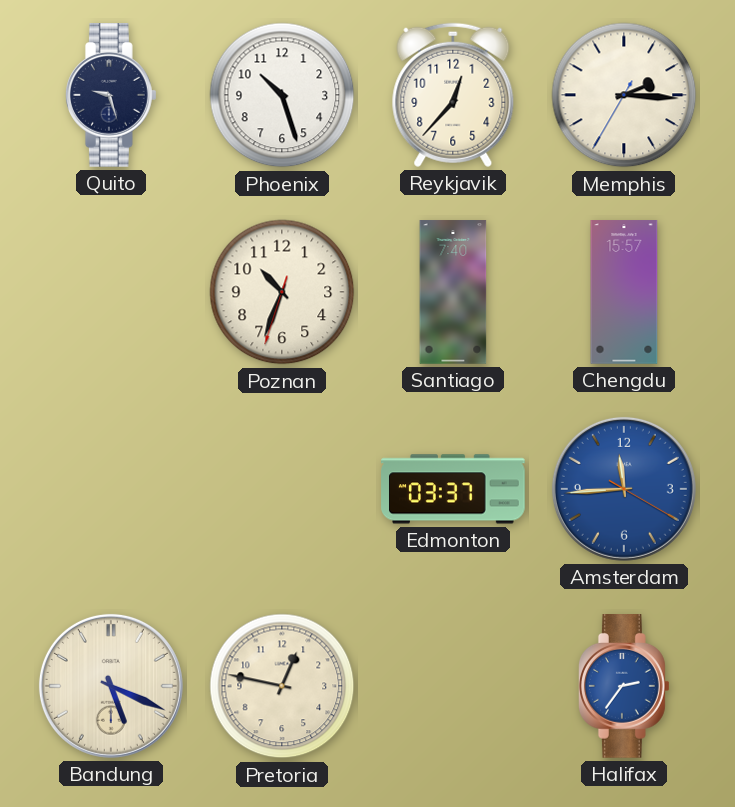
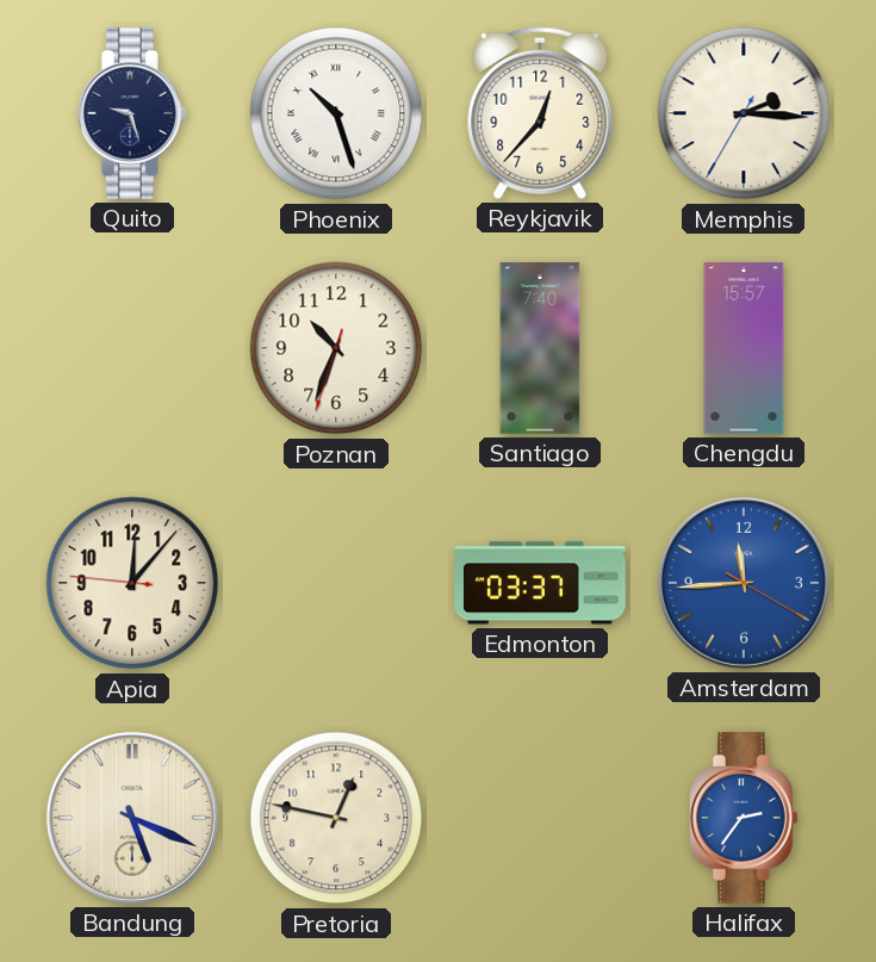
Phoenix numerals: Arabic -> Roman
Apia: none -> 12:06
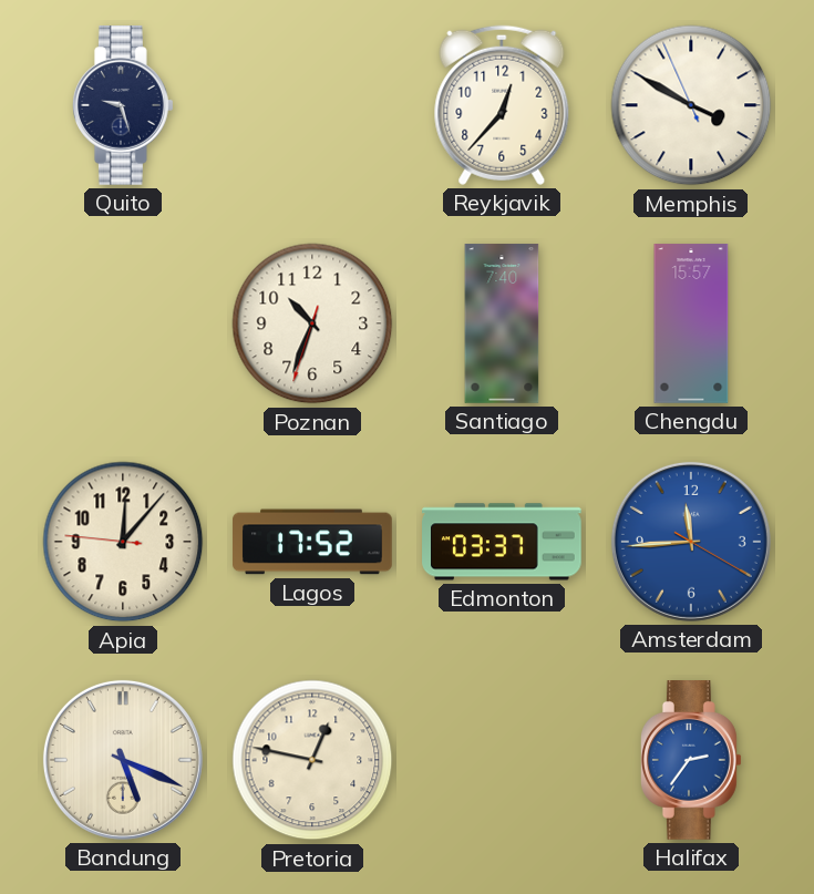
Phoenix: 10:27 -> none
Memphis: 2:15 -> 3:49
Lagos: none -> 17:52
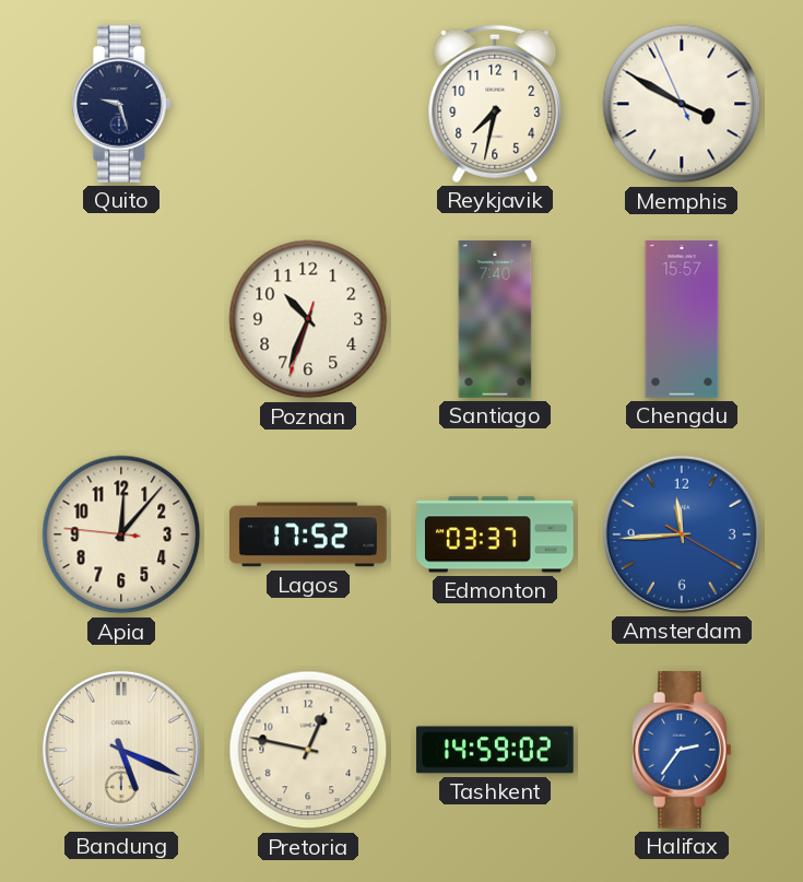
Reykjavik: 12:37 -> 7:32
Tashkent: none -> 14:59
